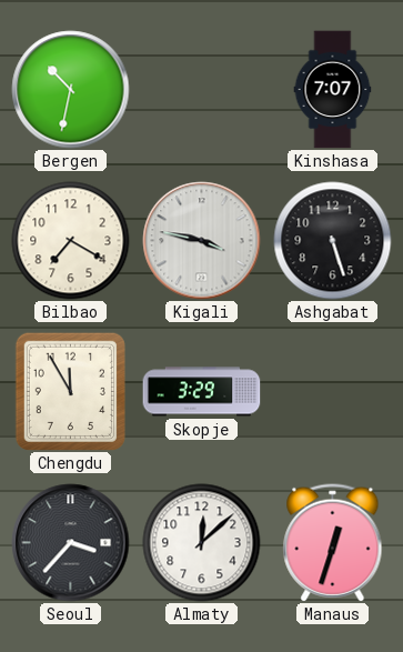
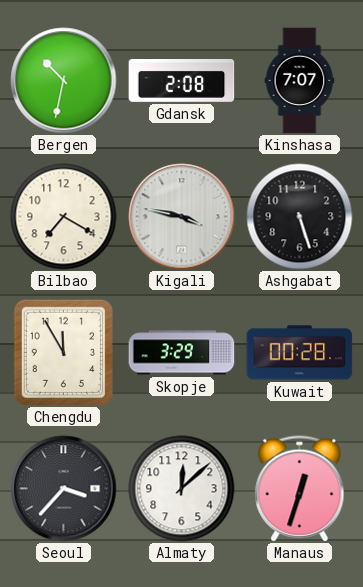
Gdansk: none -> 2:08
Kuwait: none -> 00:28
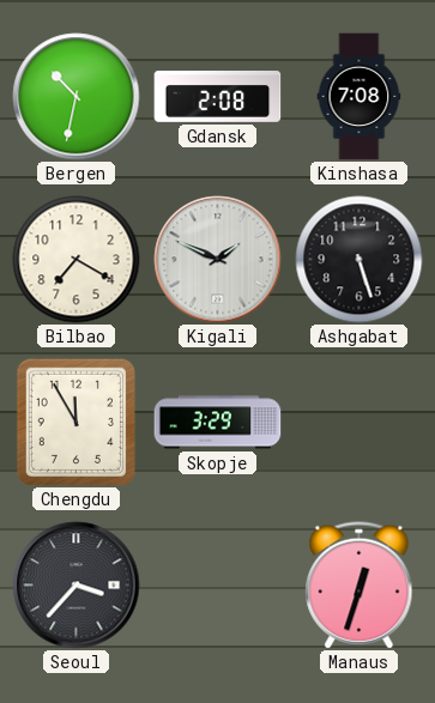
Kinshasa: 7:07 -> 7:08
Kigali: 3:47 -> 1:49
Kuwait: 00:28 -> none
Almaty: 12:08 -> none
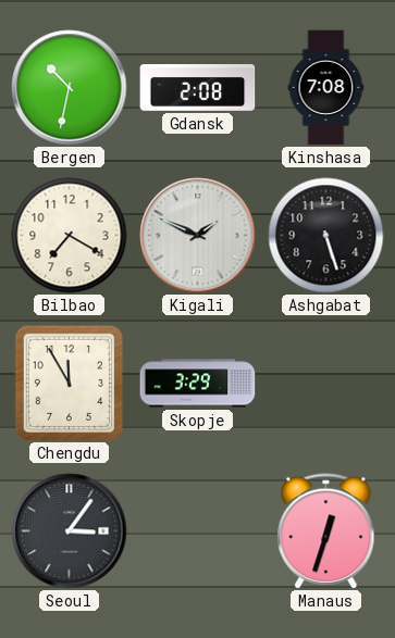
Seoul: 3:37 -> 3:06
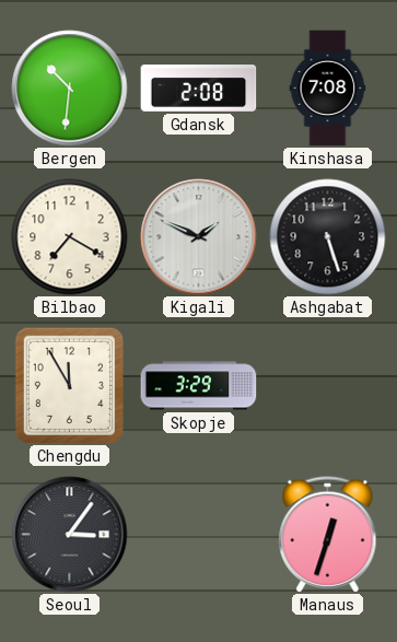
Bergen: 10:32 -> 10:31
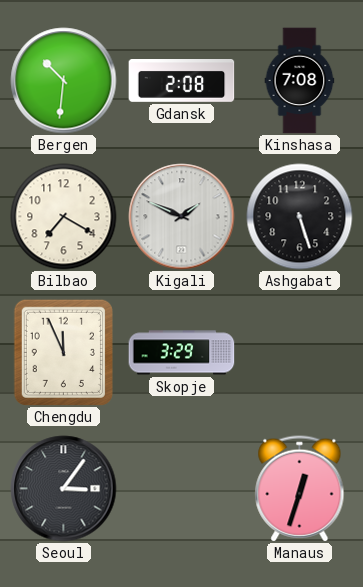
Chengdu: 11:55 -> 11:56
